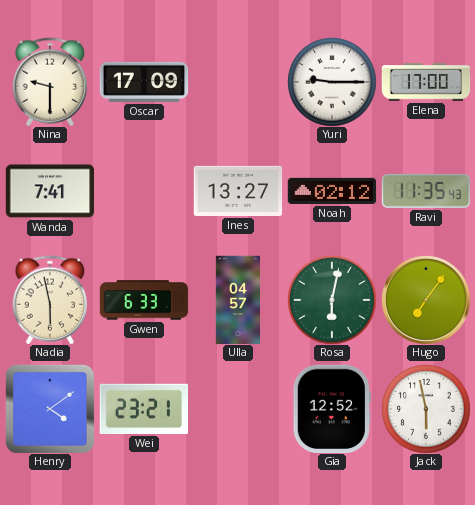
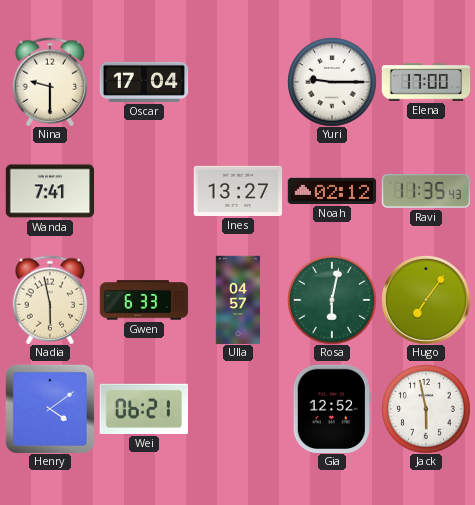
Oscar: 17:09 -> 17:04
Wei: 23:21 -> 06:21
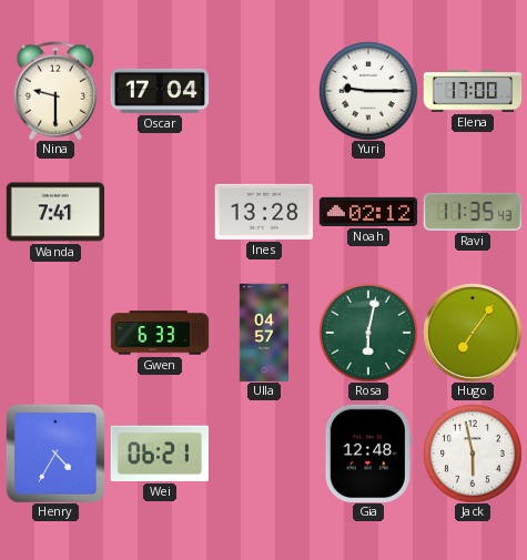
Ines: 13:27 -> 13:28
Nadia: 5:58 -> none
Henry: 4:09 -> 4:35
Gia: 12:52 -> 12:48
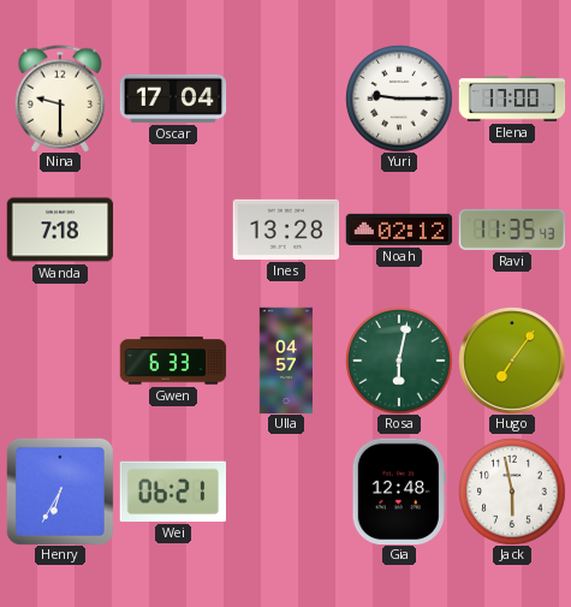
Wanda: 7:41 -> 7:18
Henry: 4:35 -> 6:35
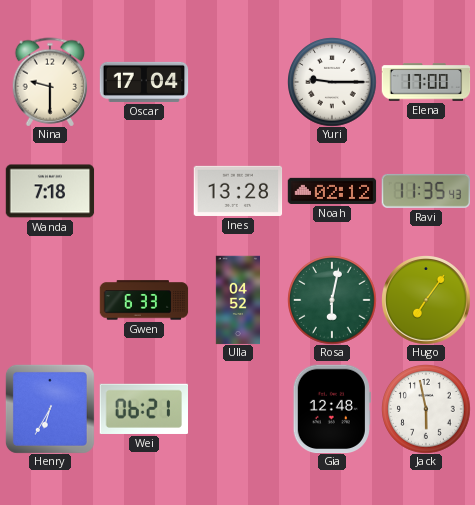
Ulla: 04:57 -> 04:52
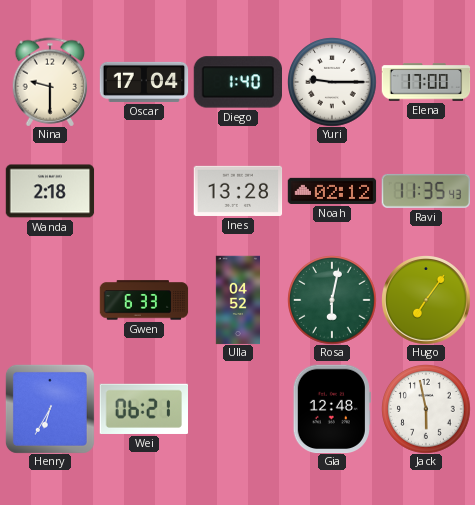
Diego: none -> 1:40
Wanda: 7:18 -> 2:18
